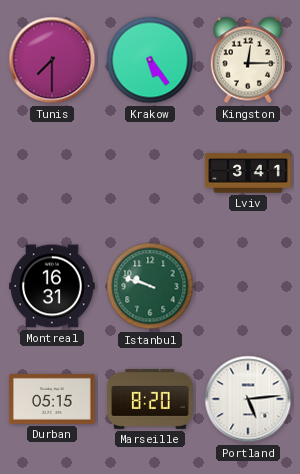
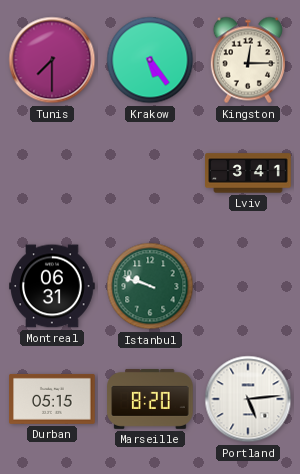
Montreal: 16:31 -> 06:31
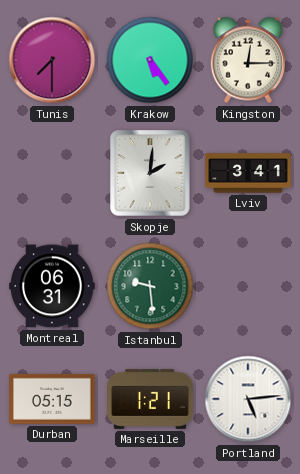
Skopje: none -> 2:01
Istanbul: 9:48 -> 9:29
Marseille: 8:20 -> 1:21
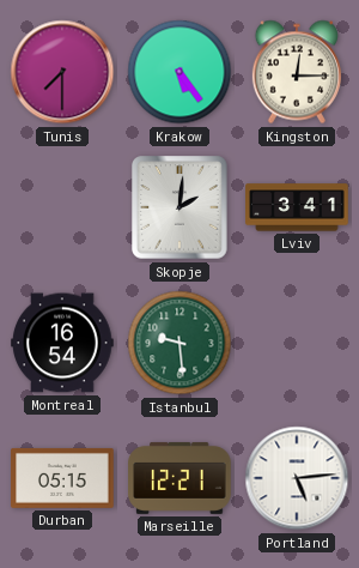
Montreal: 06:31 -> 16:54
Marseille: 1:21 -> 12:21
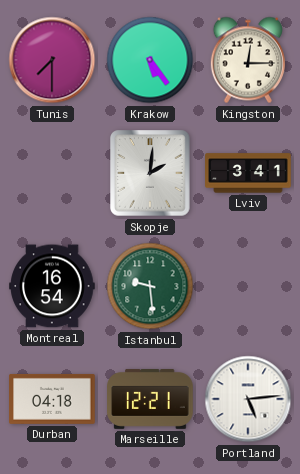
Durban: 05:15 -> 04:18
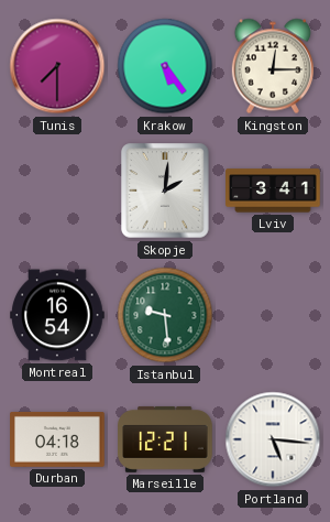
Portland: 5:14 -> 5:16
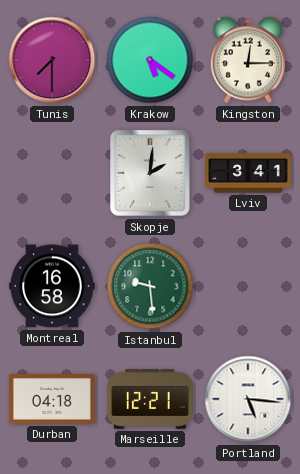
Krakow: 5:24 -> 5:21
Montreal: 16:54 -> 16:58
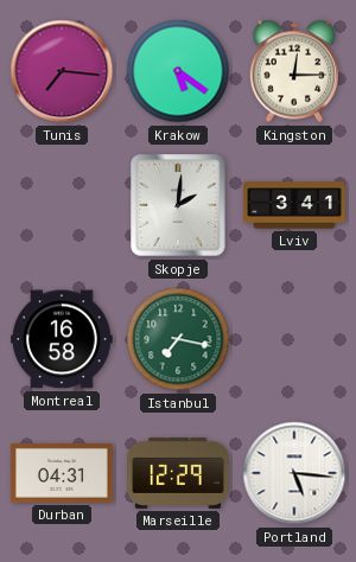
Tunis: 7:30 -> 7:16
Istanbul: 9:29 -> 7:17
Durban: 04:18 -> 04:31
Marseille: 12:21 -> 12:29
